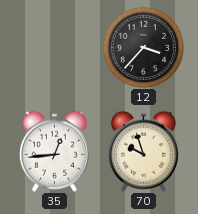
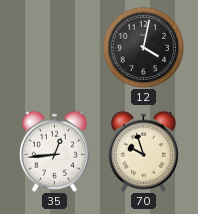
12: 3:37 -> 4:02
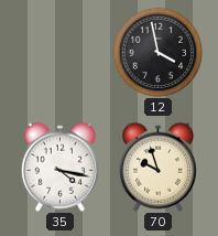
12: 4:02 -> 3:58
35: 12:44 -> 4:17
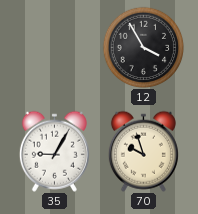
12: 3:58 -> 3:55
35: 4:17 -> 9:05
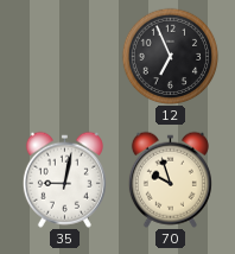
12: 3:55 -> 6:56
35: 9:05 -> 9:02
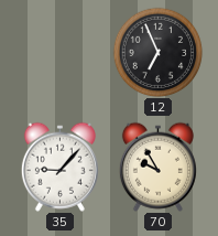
35: 9:02 -> 9:07
70: 9:57 -> 9:55
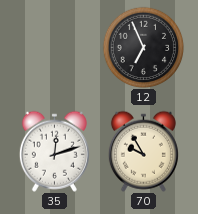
35: 9:07 -> 12:12
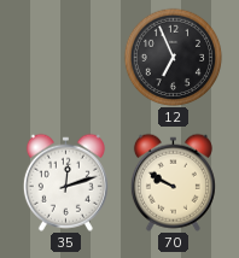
70: 9:55 -> 9:50
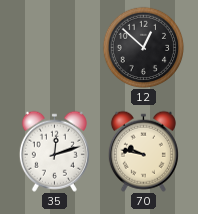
12: 6:56 -> 12:52
70: 9:50 -> 9:47
